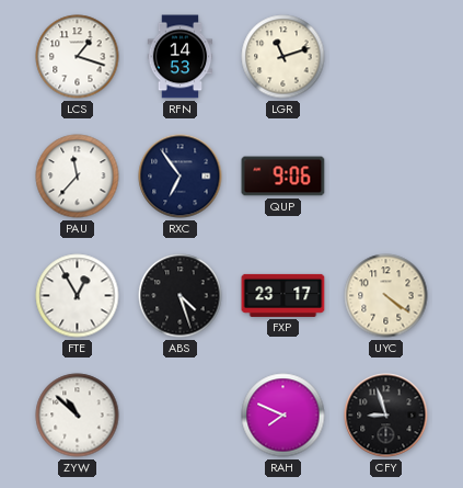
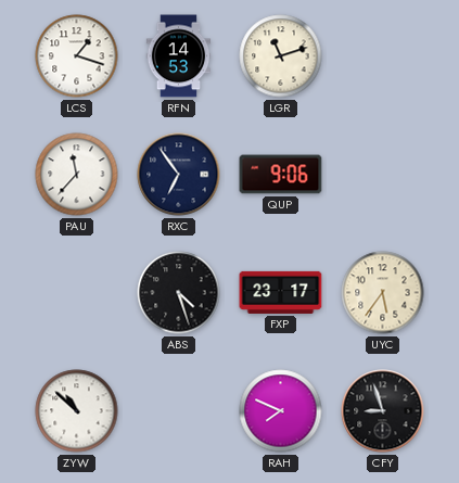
FTE: 12:55 -> none
UYC: 4:21 -> 5:36
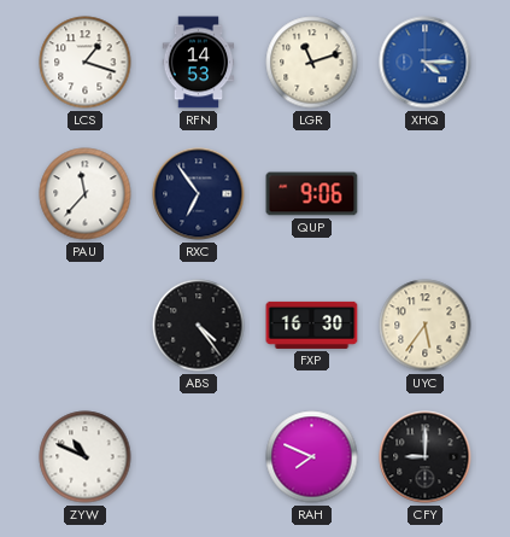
XHQ: none -> 4:15
ABS: 4:27 -> 4:24
FXP: 23:17 -> 16:30
ZYW: 10:52 -> 10:49
CFY: 8:57 -> 9:00
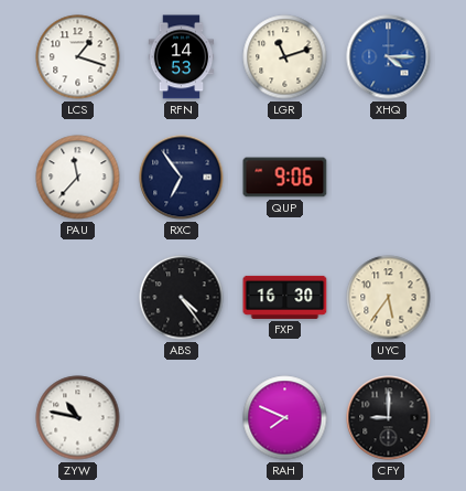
ZYW: 10:49 -> 10:47
